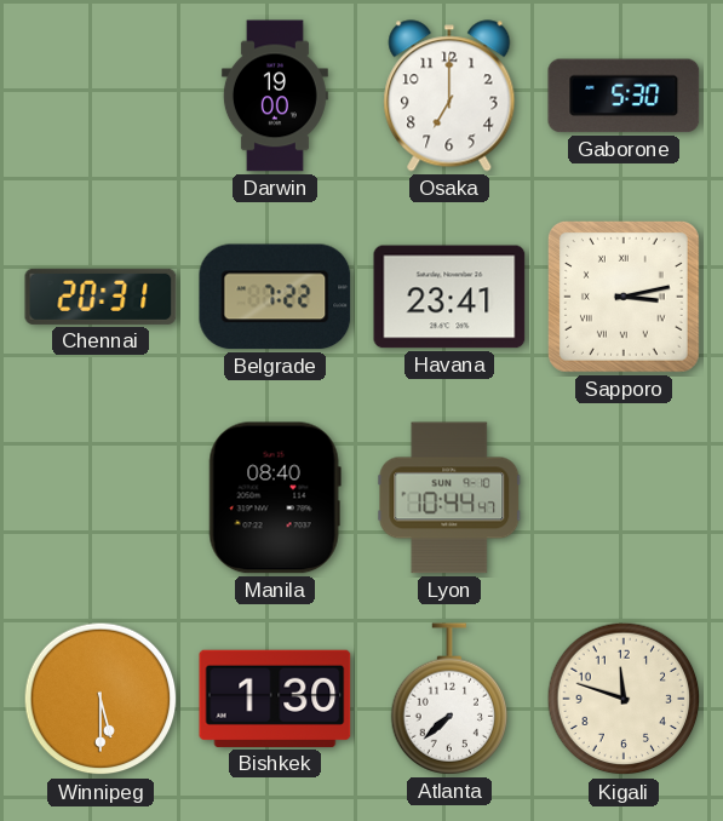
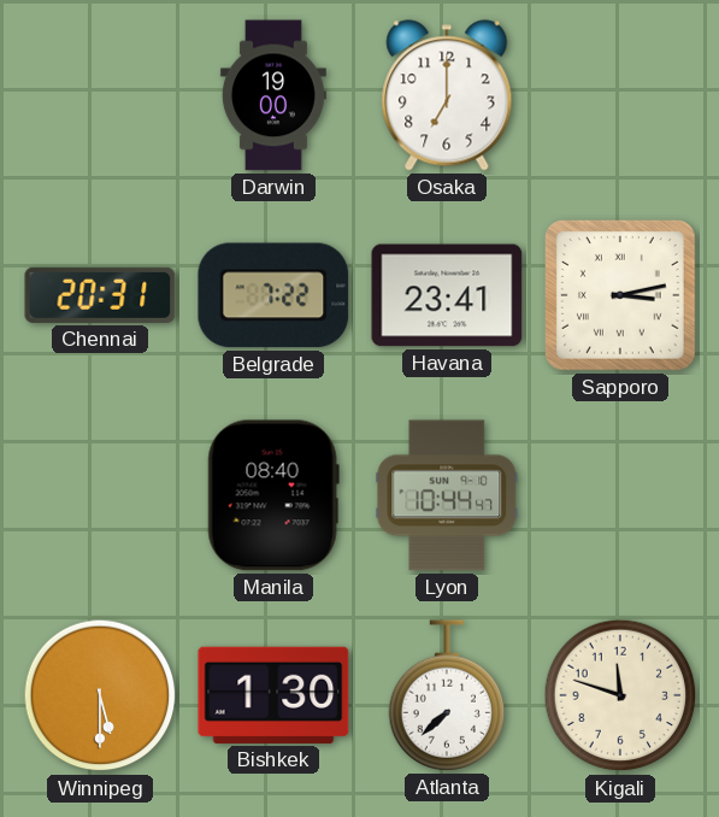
Gaborone: 5:30 -> none
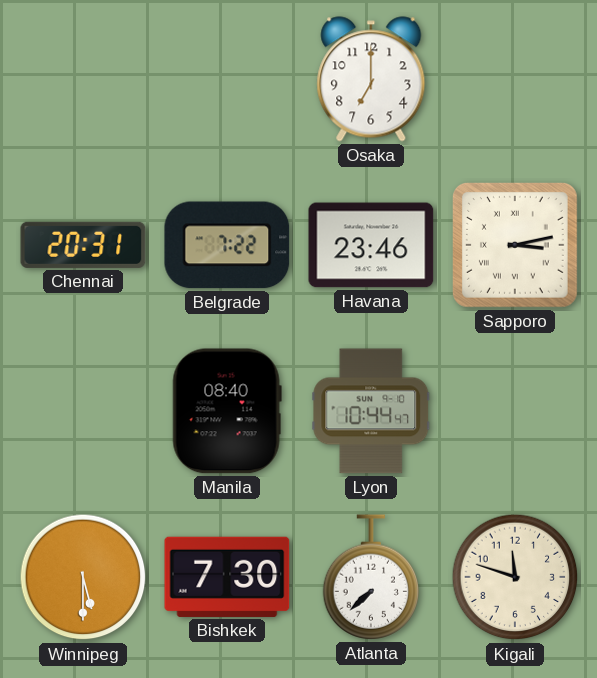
Darwin: 19:00 -> none
Havana: 23:41 -> 23:46
Bishkek: 1:30 -> 7:30
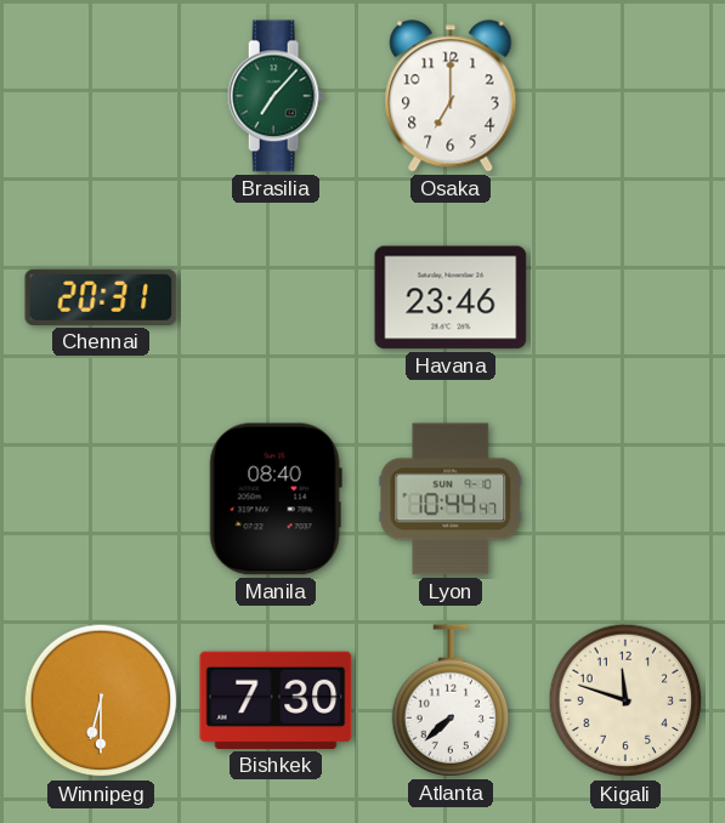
Brasilia: none -> 7:07
Belgrade: 7:22 -> none
Sapporo: 3:13 -> none
Winnipeg: 5:30 -> 6:30
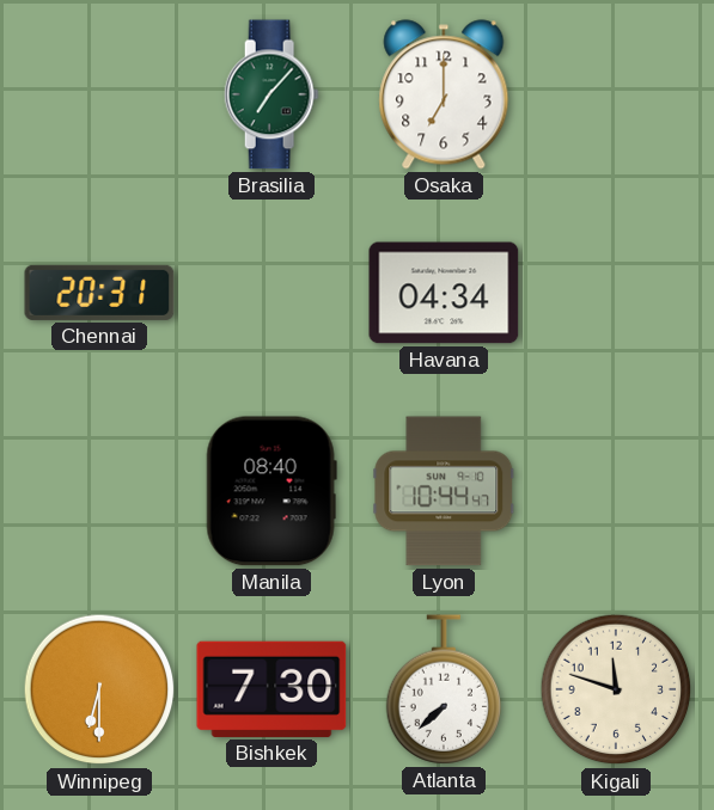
Havana: 23:46 -> 04:34
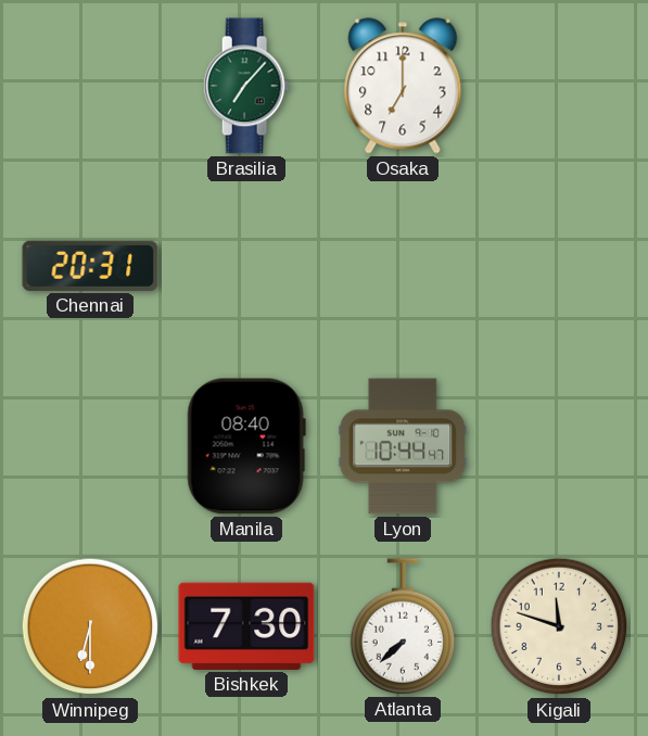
Havana: 04:34 -> none
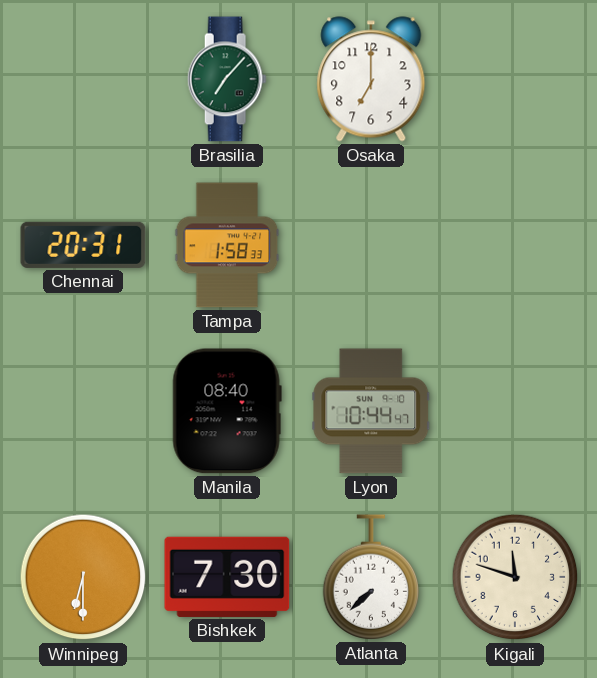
Tampa: none -> 1:58
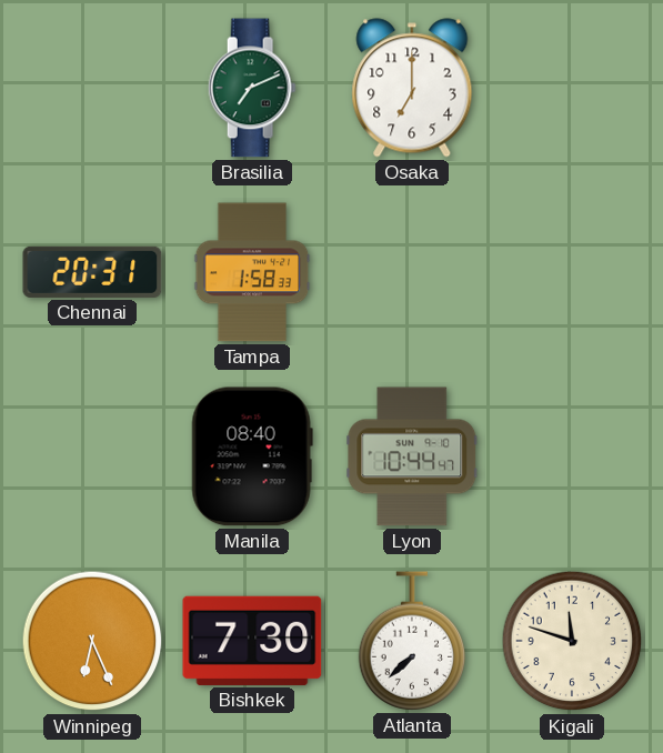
Brasilia: 7:07 -> 7:11
Winnipeg: 6:30 -> 6:26
